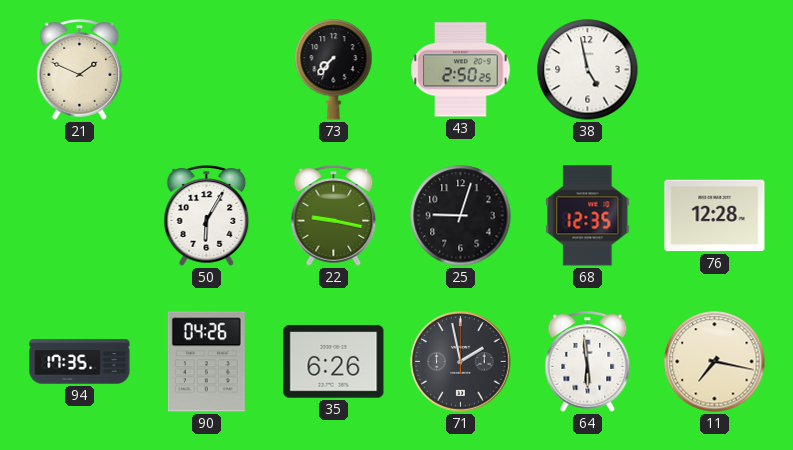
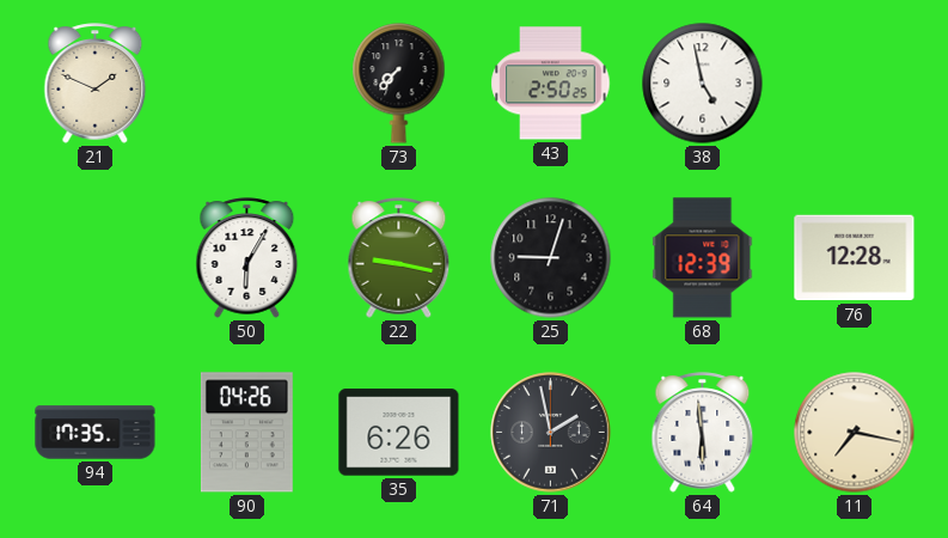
68: 12:35 -> 12:39
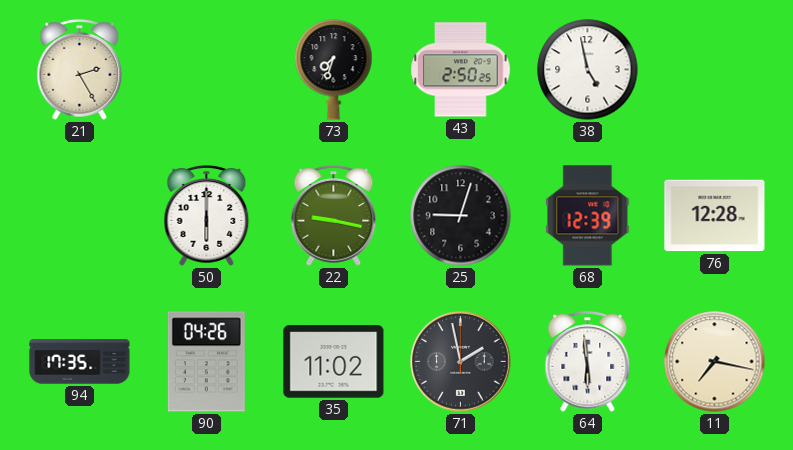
21: 1:49 -> 2:25
73: 7:37 -> 7:33
50: 6:05 -> 6:00
35: 6:26 -> 11:02
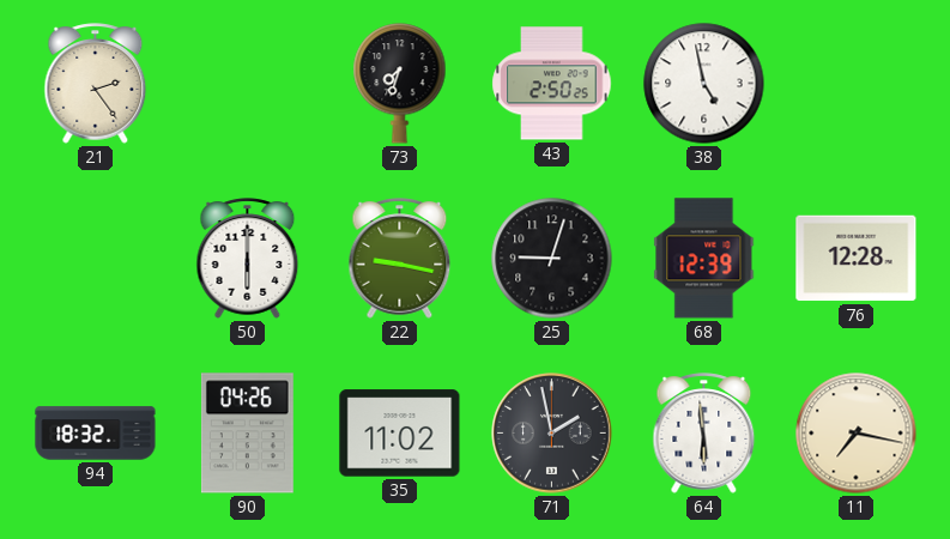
21: 2:25 -> 2:24
94: 17:35 -> 18:32
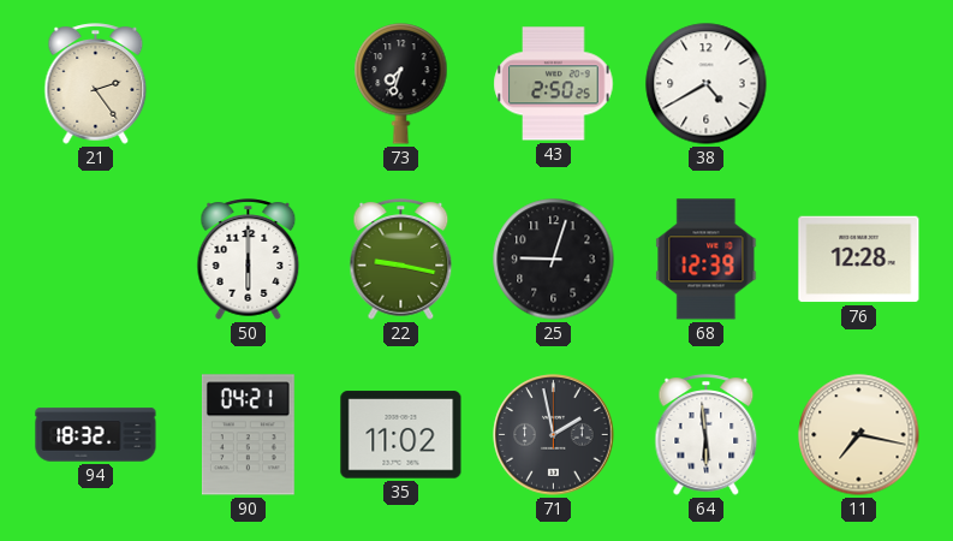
38: 4:58 -> 4:40
90: 04:26 -> 04:21
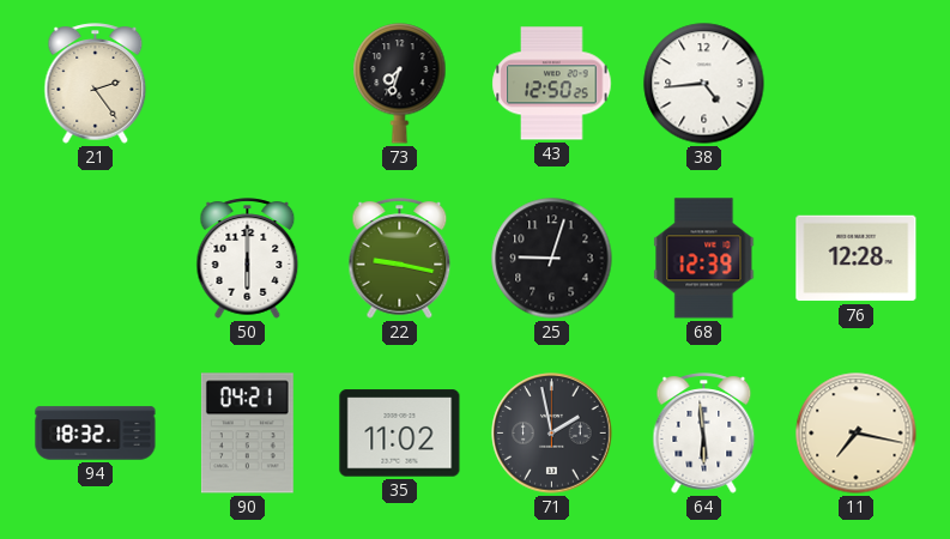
43: 2:50 -> 12:50
38: 4:40 -> 4:44
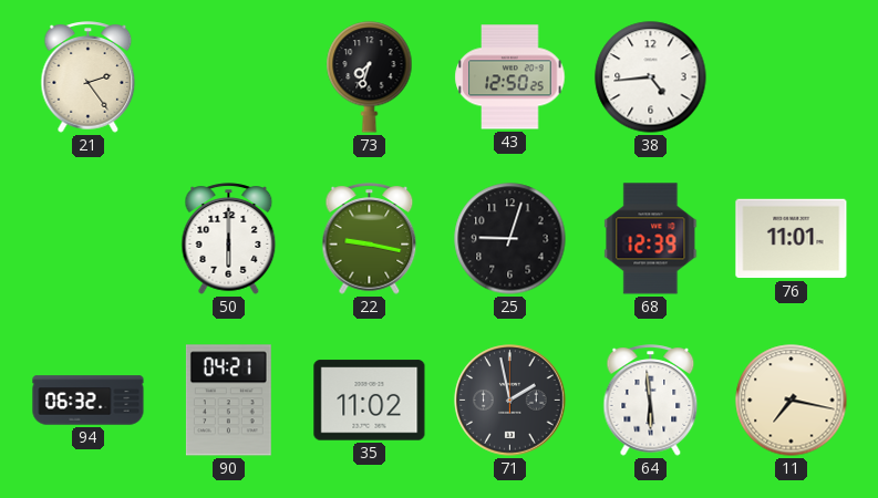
76: 12:28 -> 11:01
94: 18:32 -> 06:32
